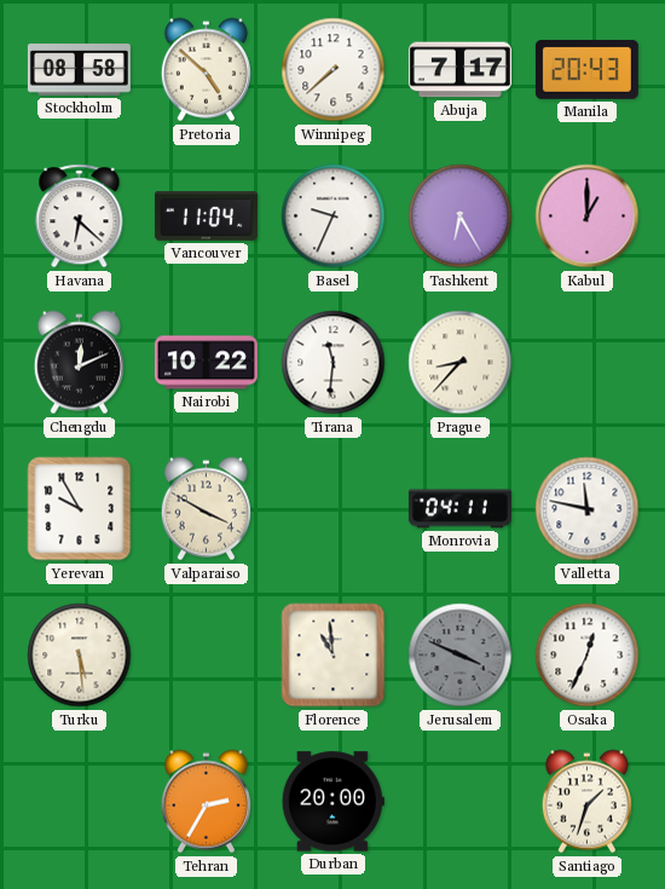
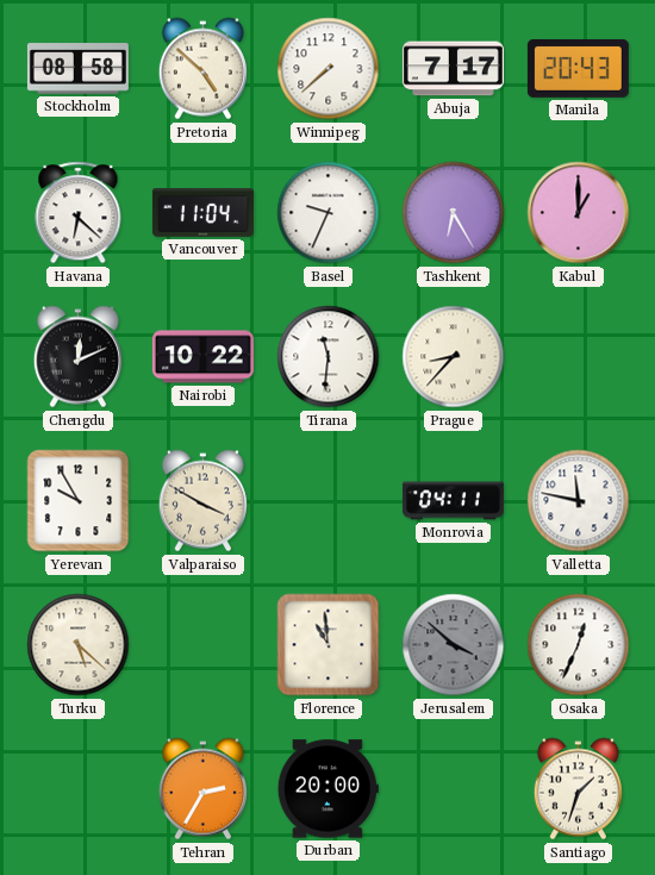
Turku: 5:29 -> 5:22
Jerusalem: 3:49 -> 3:52
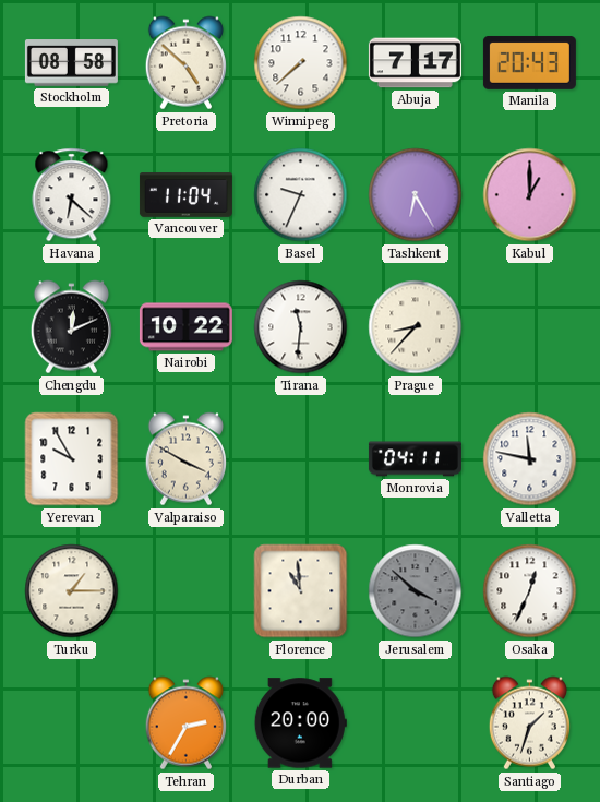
Turku: 5:22 -> 1:15
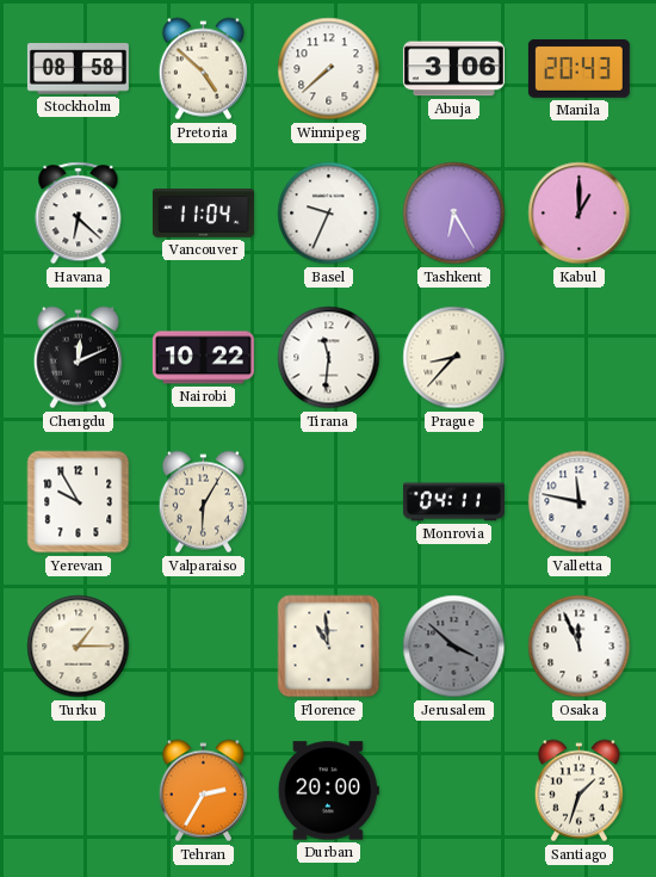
Abuja: 7:17 -> 3:06
Valparaiso: 3:50 -> 6:05
Osaka: 12:34 -> 11:56
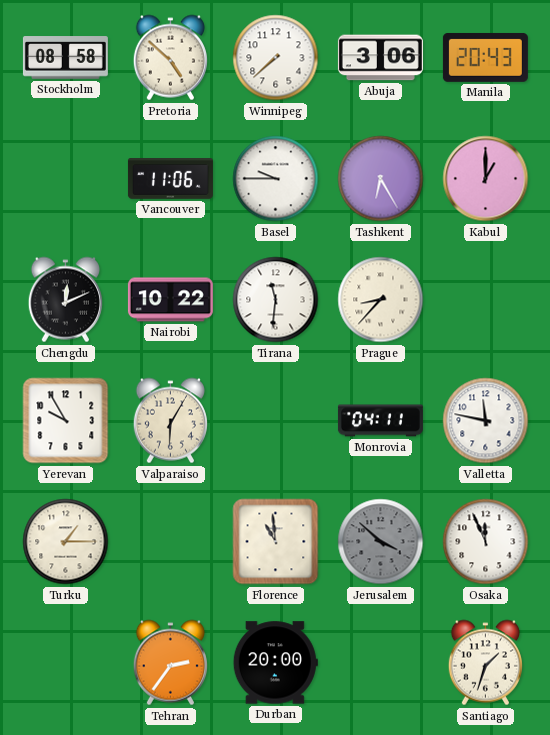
Havana: 6:22 -> none
Vancouver: 11:04 -> 11:06
Basel: 9:34 -> 9:45
Tehran: 2:35 -> 2:36
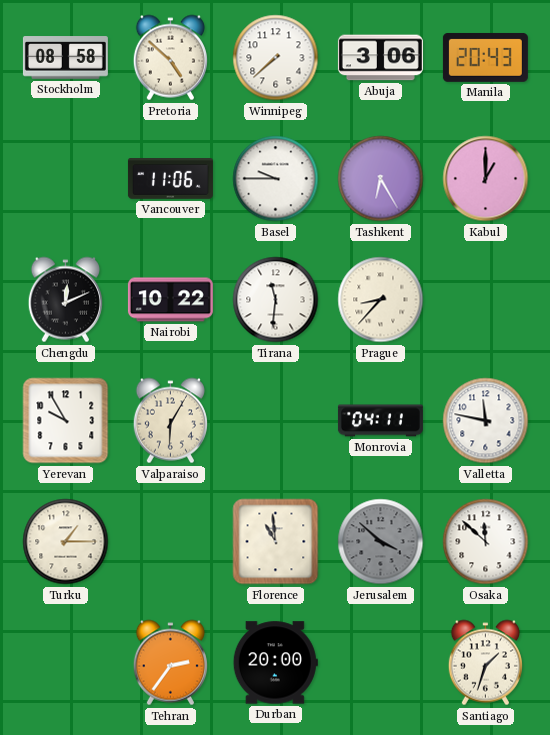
Osaka: 11:56 -> 11:52
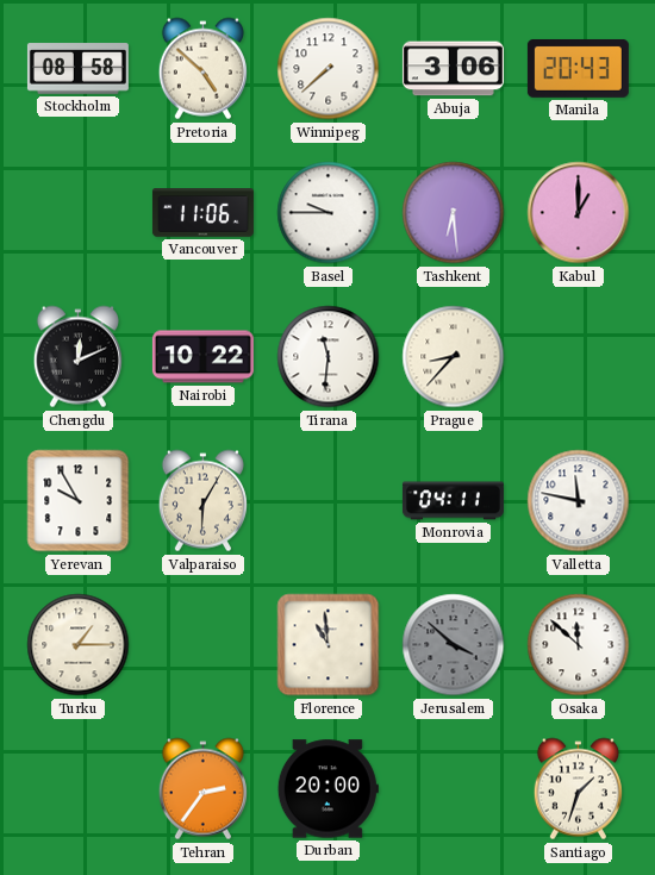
Tashkent: 6:25 -> 6:29
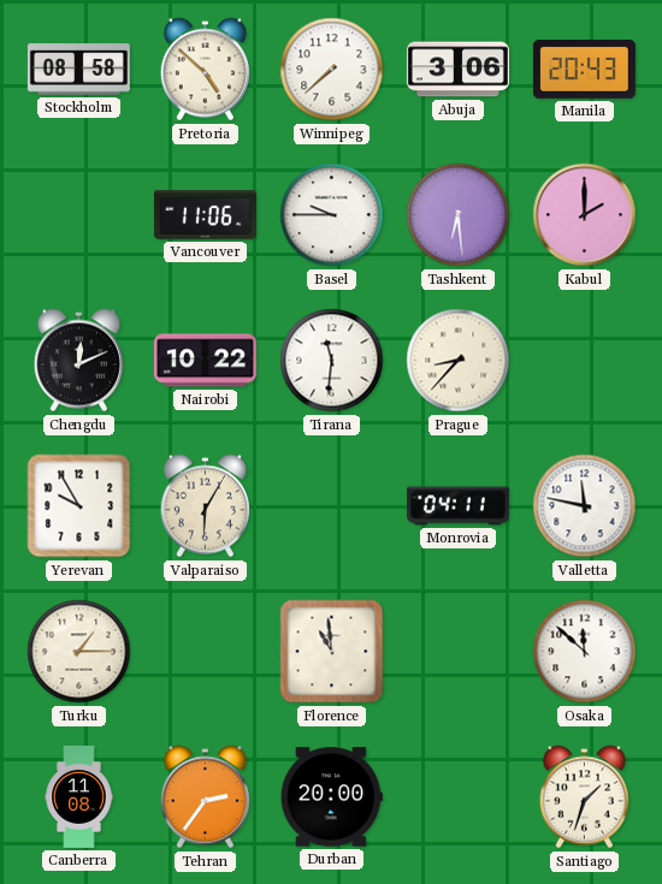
Kabul: 1:00 -> 2:00
Jerusalem: 3:52 -> none
Canberra: none -> 11:08
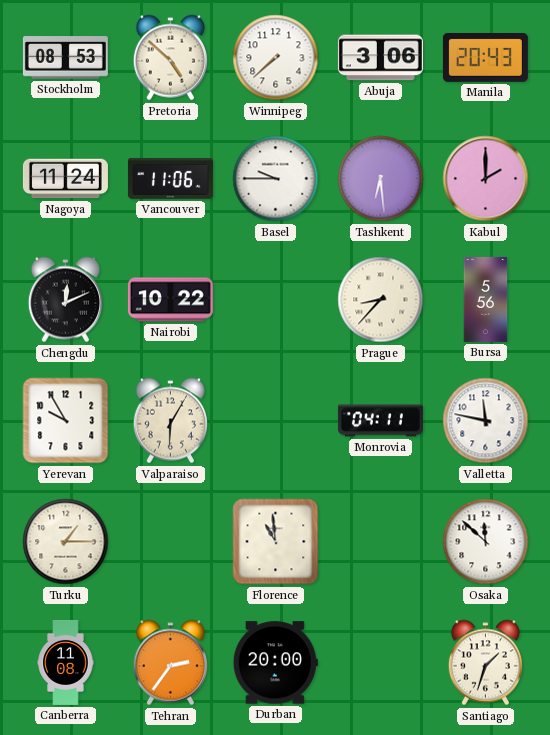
Stockholm: 08:58 -> 08:53
Nagoya: none -> 11:24
Tirana: 11:31 -> none
Bursa: none -> 5:56
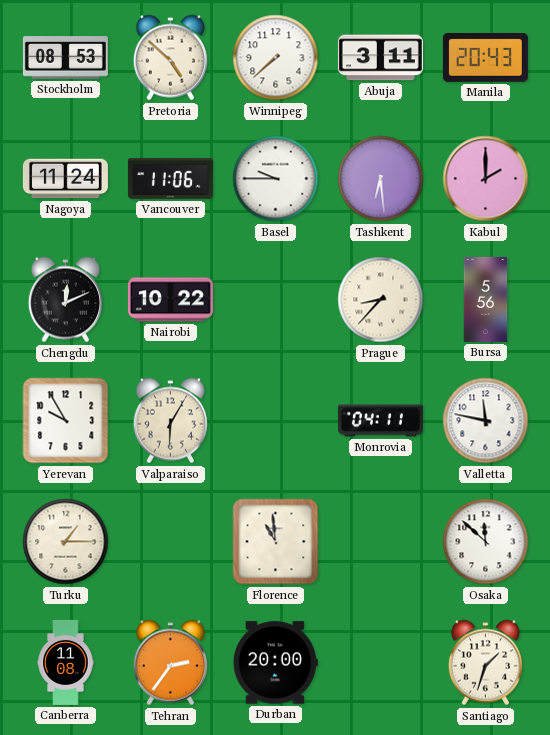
Abuja: 3:06 -> 3:11
